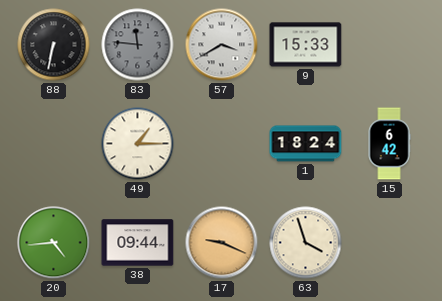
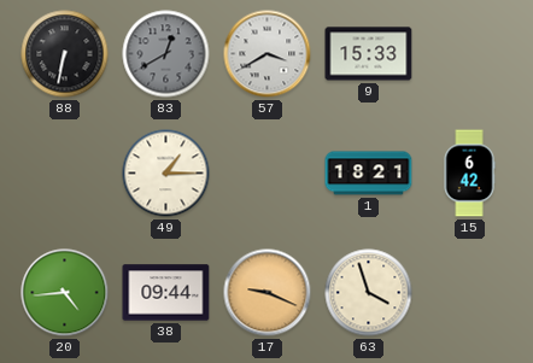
83: 11:46 -> 12:40
1: 18:24 -> 18:21
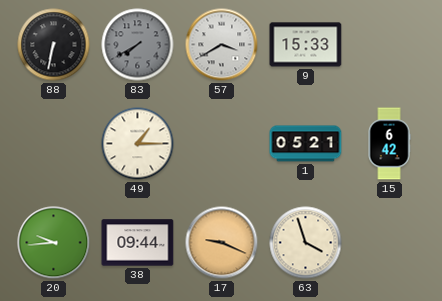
83: 12:40 -> 7:40
1: 18:21 -> 05:21
20: 4:44 -> 9:44
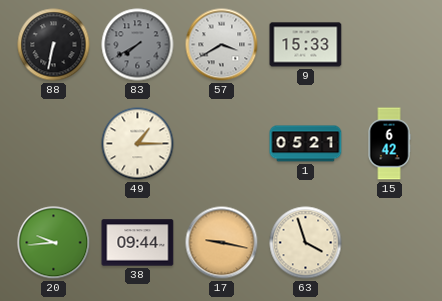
17: 9:19 -> 9:17
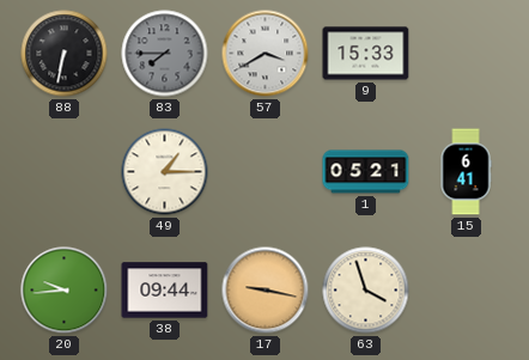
83: 7:40 -> 7:45
15: 6:42 -> 6:41
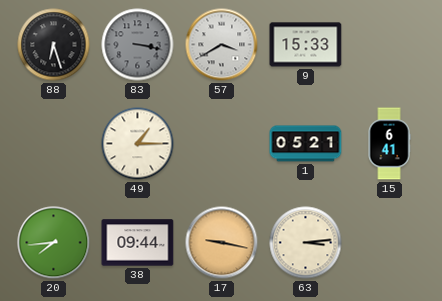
88: 6:32 -> 6:27
83: 7:45 -> 3:17
20: 9:44 -> 7:44
63: 3:57 -> 3:14
